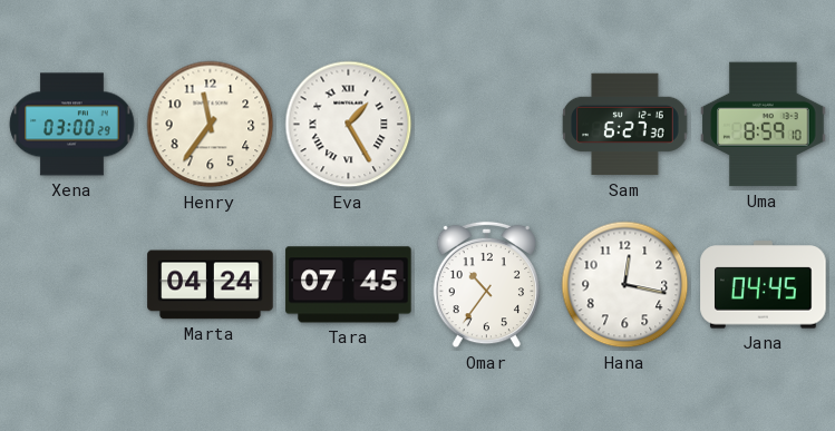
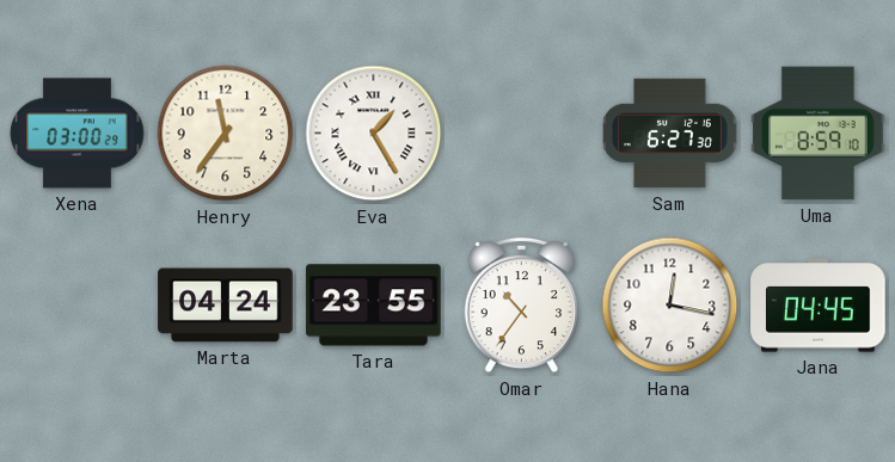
Tara: 07:45 -> 23:55
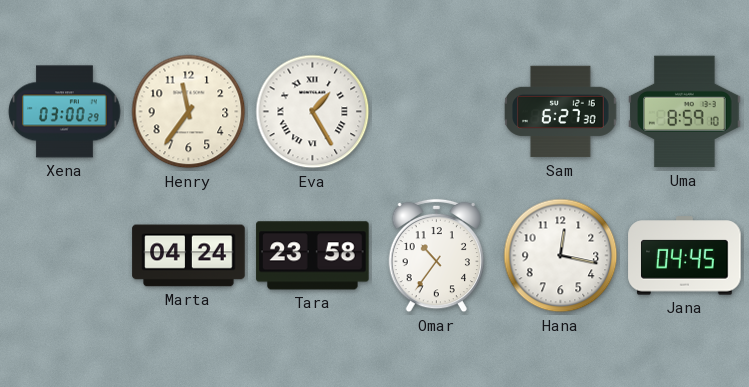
Tara: 23:55 -> 23:58
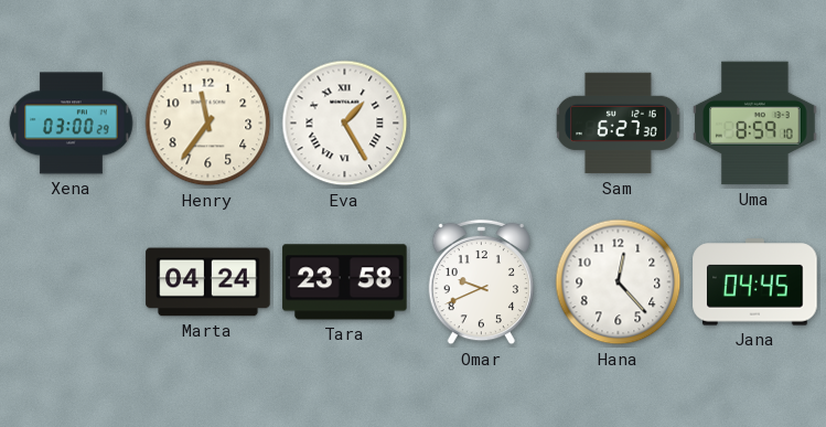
Omar: 10:36 -> 9:41
Hana: 12:17 -> 12:23
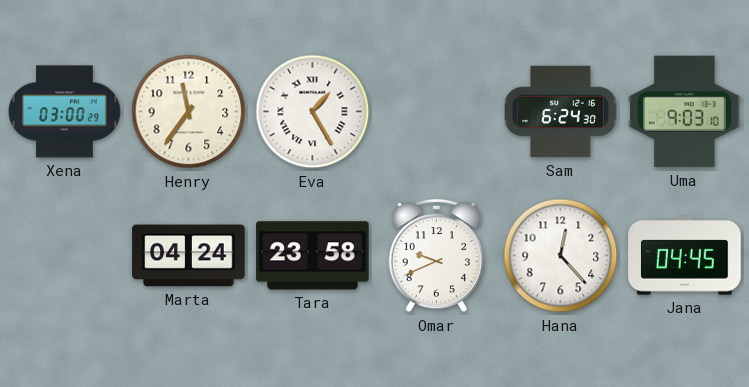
Sam: 6:27 -> 6:24
Uma: 8:59 -> 9:03
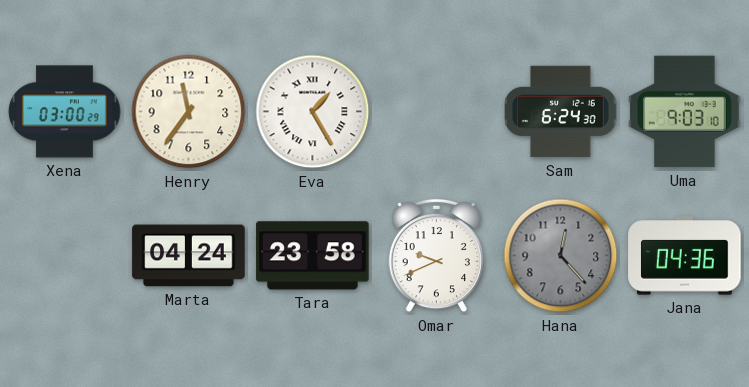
Hana dial: white -> grey
Jana: 04:45 -> 04:36
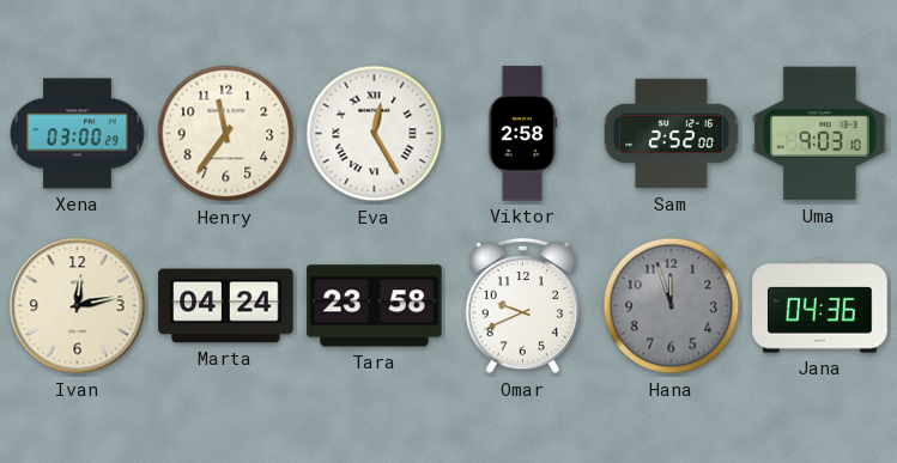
Eva: 1:25 -> 12:25
Viktor: none -> 2:58
Sam: 6:24 -> 2:52
Ivan: none -> 12:13
Hana: 12:23 -> 11:57
